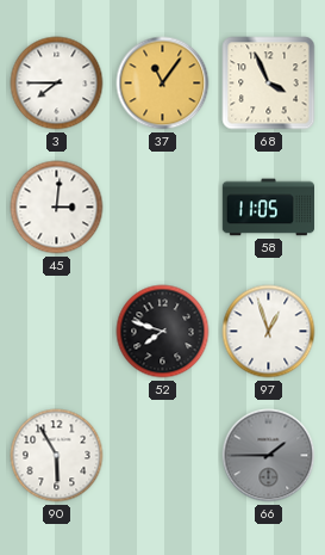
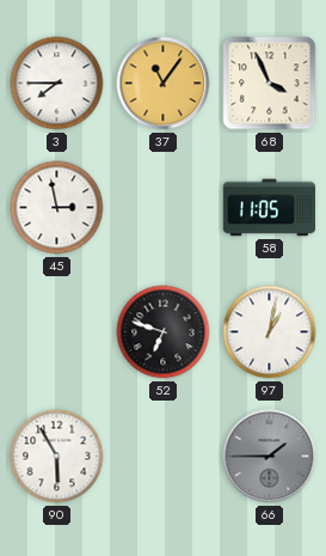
45: 3:01 -> 2:58
52: 7:48 -> 6:48
97: 12:57 -> 1:02
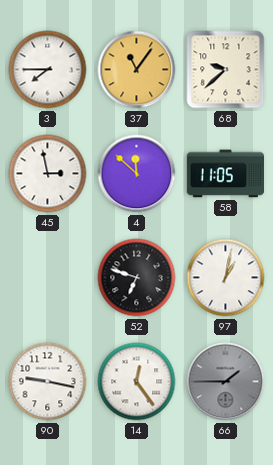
68: 3:56 -> 9:38
4: none -> 11:52
90: 5:55 -> 9:17
14: none -> 12:24
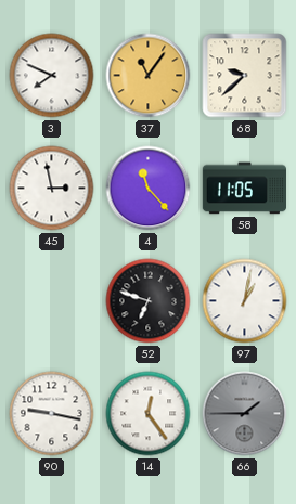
3: 7:45 -> 7:49
4: 11:52 -> 11:23
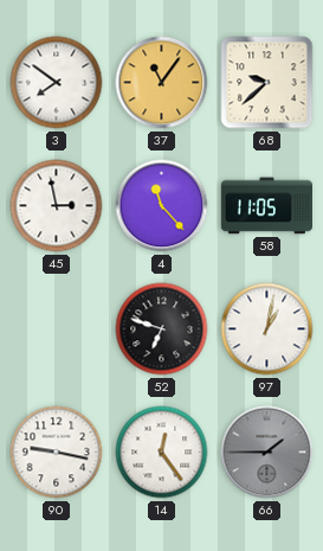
3: 7:49 -> 7:51
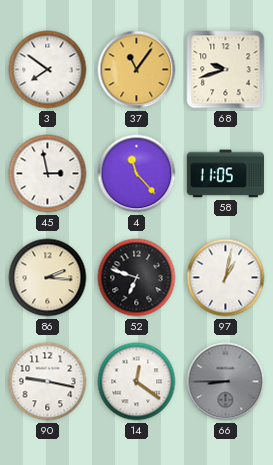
68: 9:38 -> 9:42
86: none -> 2:16
14: 12:24 -> 12:21
66: 1:45 -> 8:45
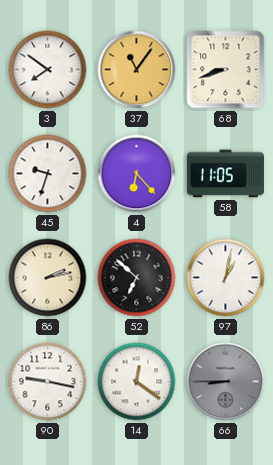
68: 9:42 -> 8:42
45: 2:58 -> 9:33
4: 11:23 -> 6:23
86: 2:16 -> 2:13
52: 6:48 -> 6:52
